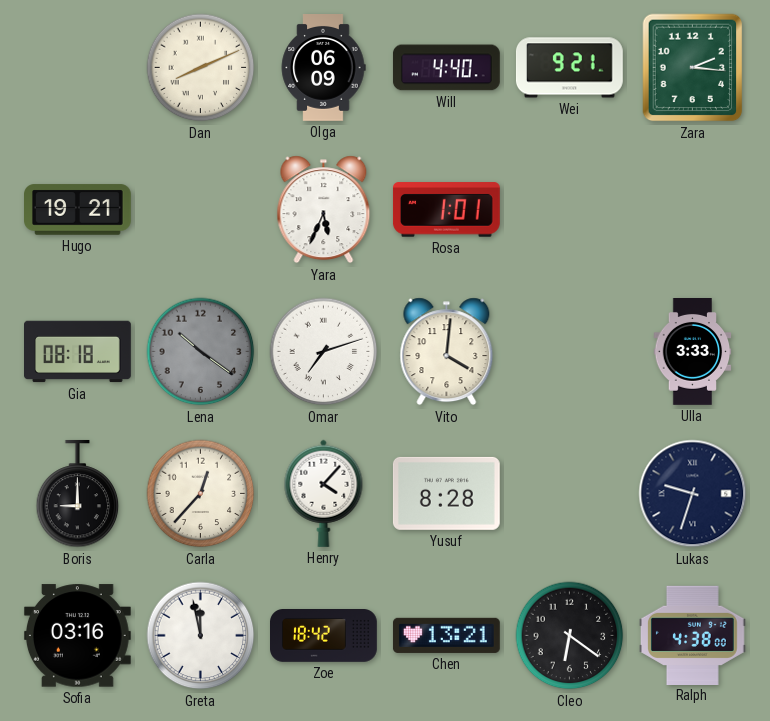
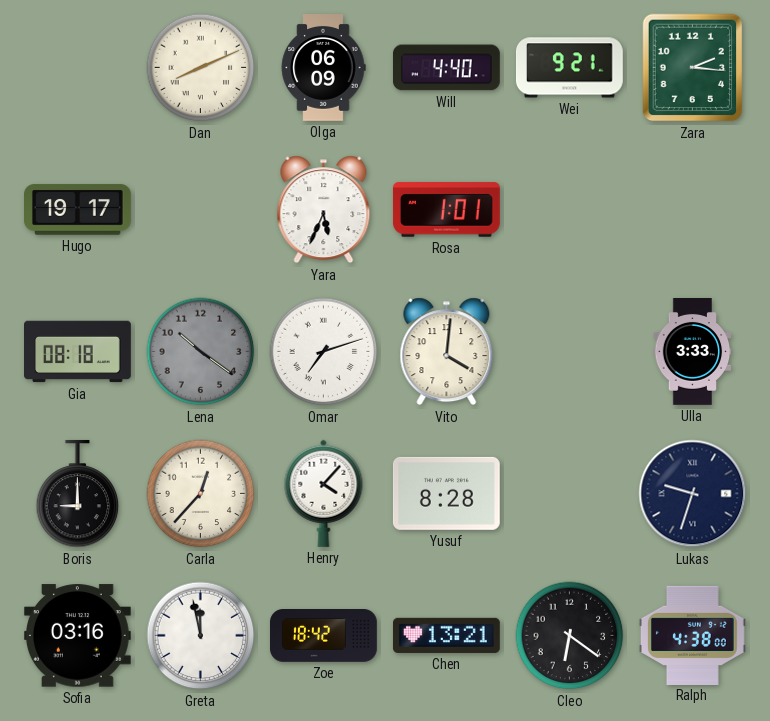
Hugo: 19:21 -> 19:17
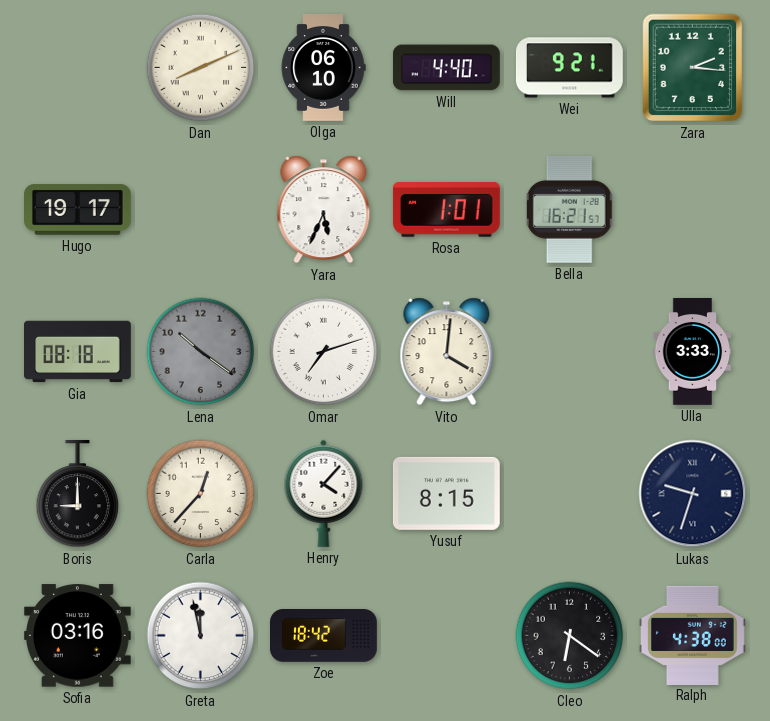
Olga: 06:09 -> 06:10
Bella: none -> 16:21
Yusuf: 8:28 -> 8:15
Chen: 13:21 -> none
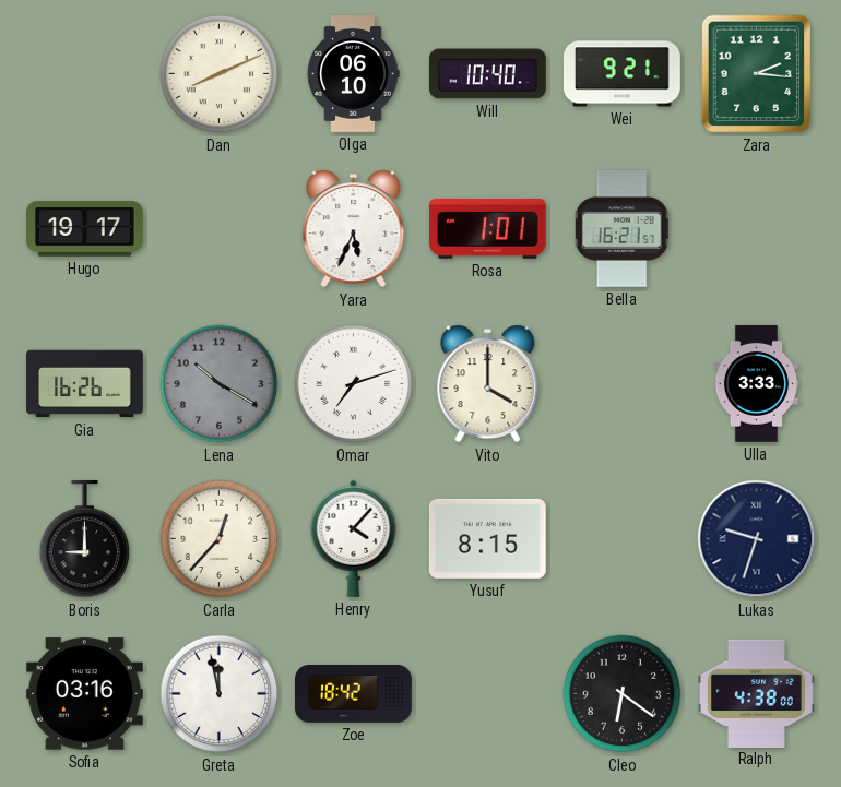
Will: 4:40 -> 10:40
Gia: 08:18 -> 16:26
Lena: 10:21 -> 10:20
Vito: 4:01 -> 4:00
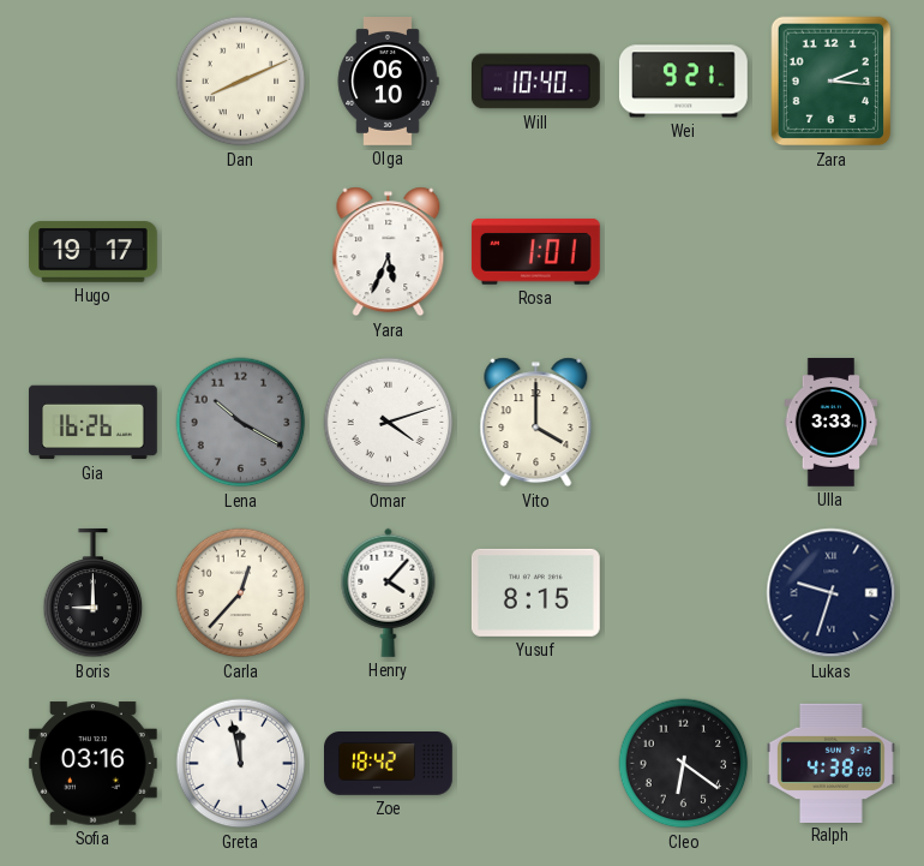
Bella: 16:21 -> none
Omar: 7:12 -> 4:12
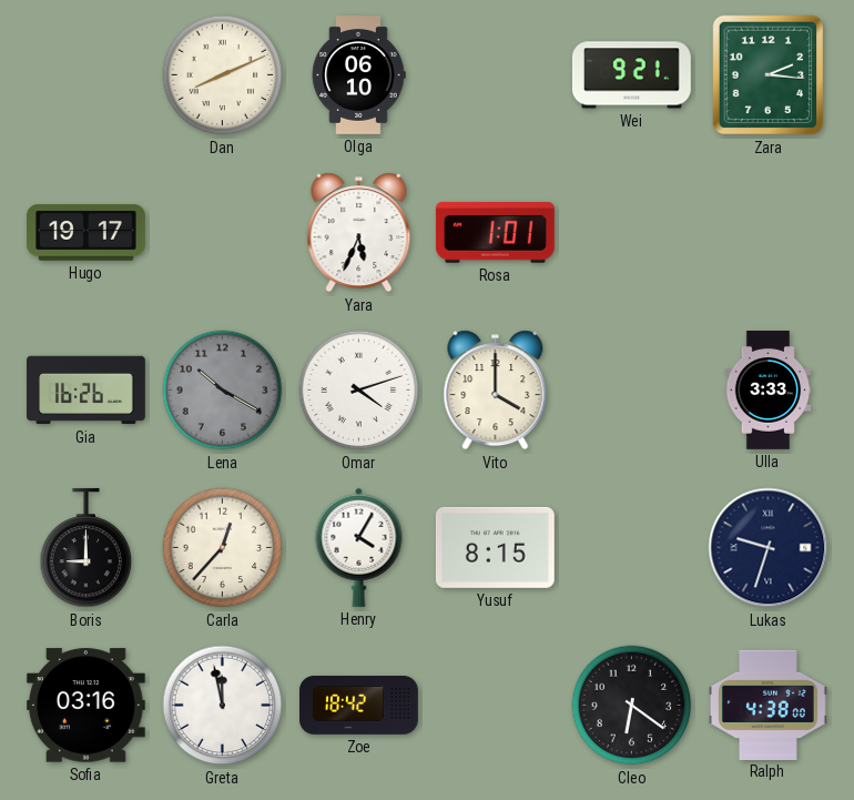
Will: 10:40 -> none
Henry: 4:07 -> 4:05
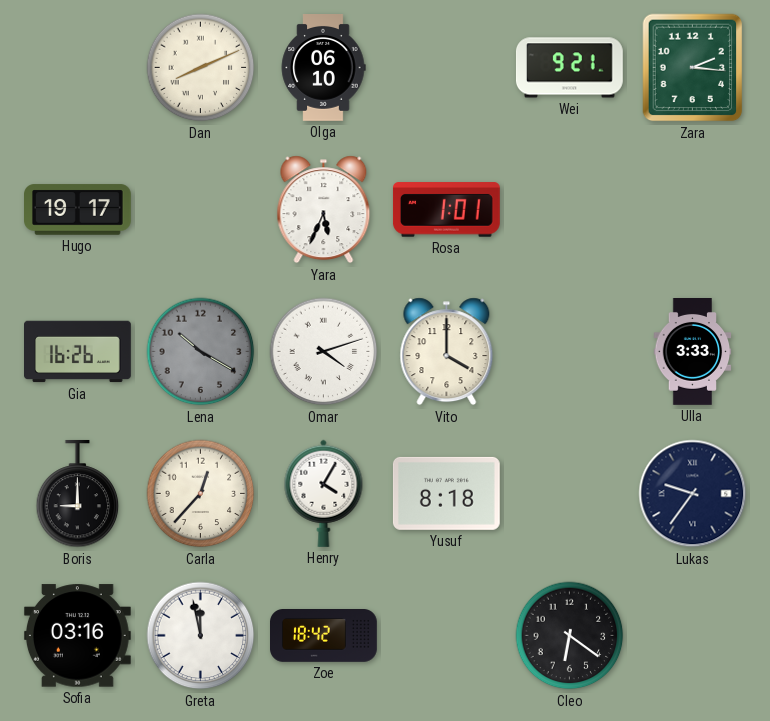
Yusuf: 8:15 -> 8:18
Lukas: 9:33 -> 9:36
Ralph: 4:38 -> none
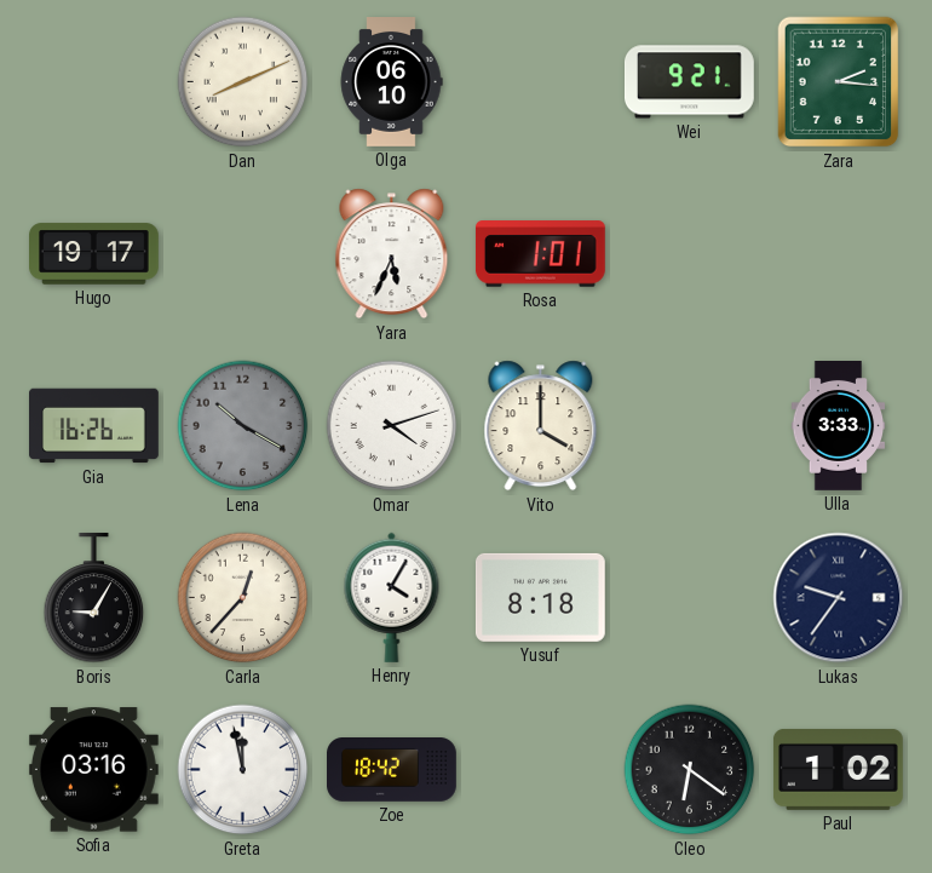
Boris: 9:00 -> 9:05
Paul: none -> 1:02
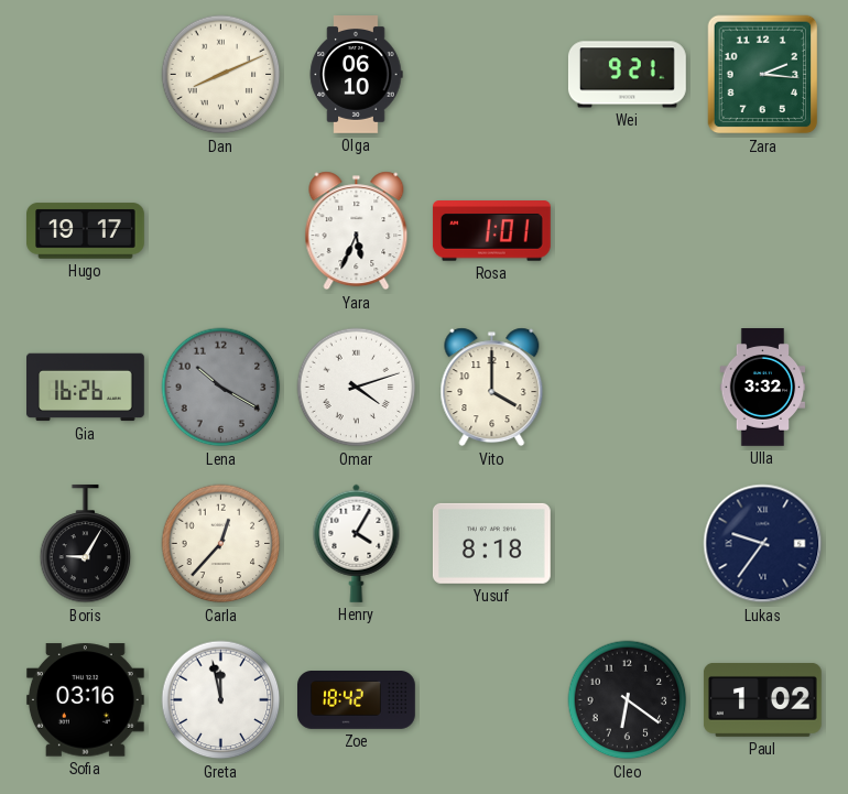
Ulla: 3:33 -> 3:32
